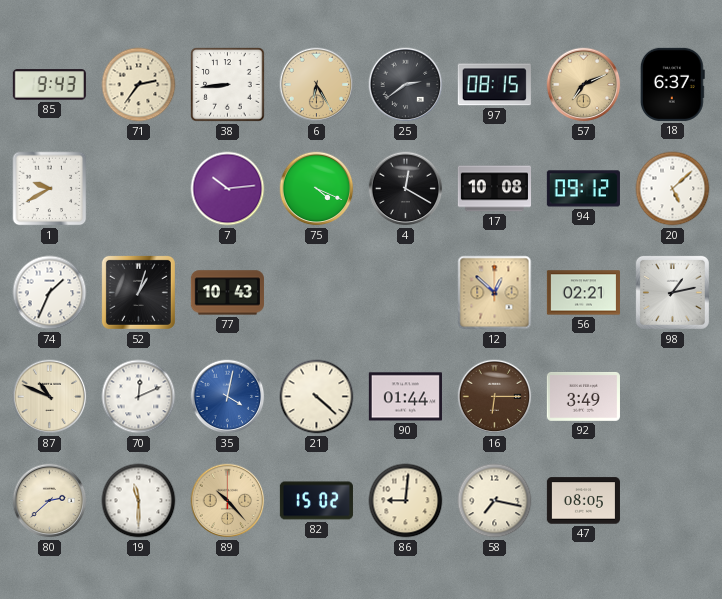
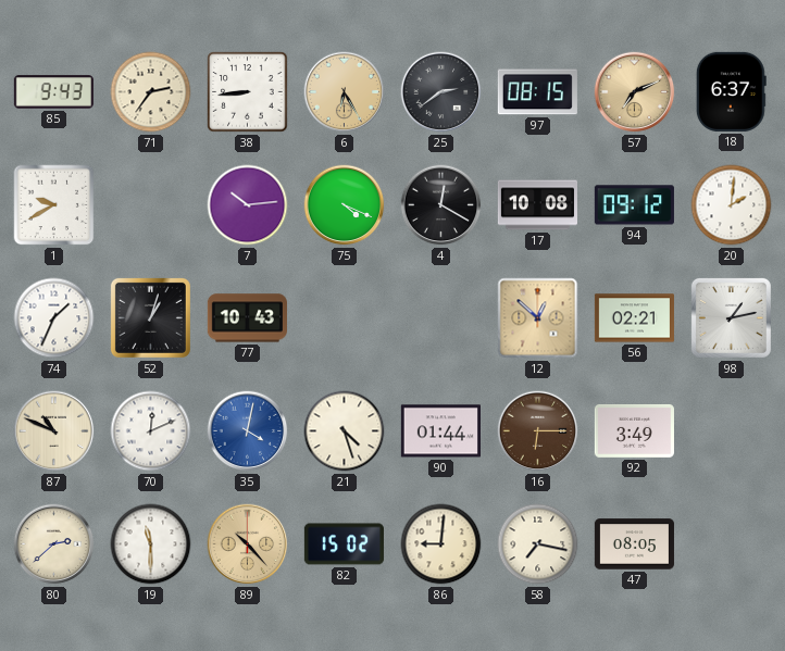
20: 5:08 -> 2:01
21: 4:22 -> 4:27
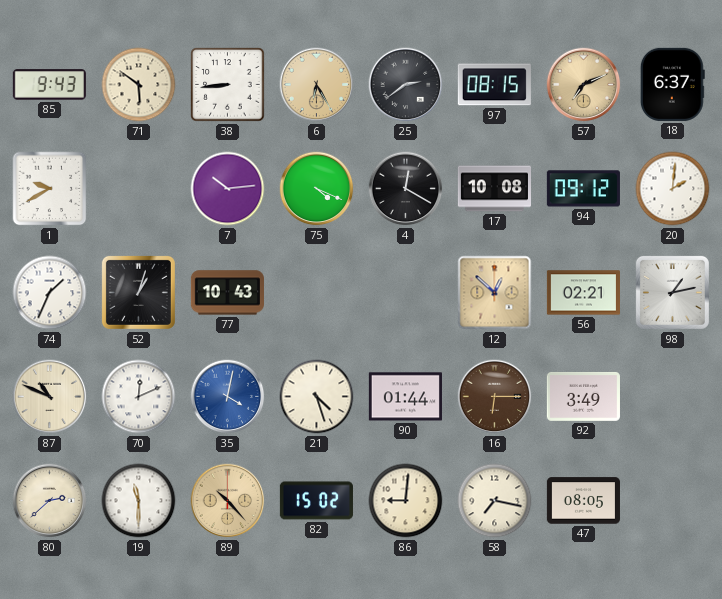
71: 2:36 -> 5:51
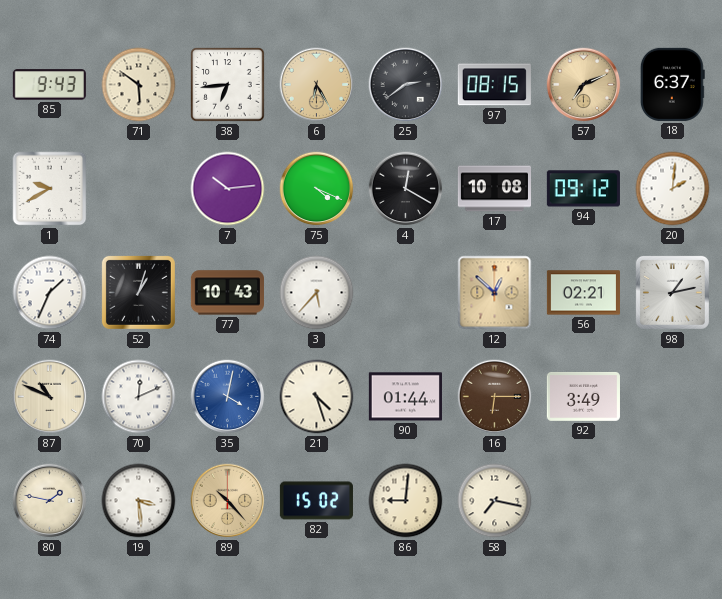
38: 8:44 -> 6:44
3: none -> 5:37
80: 2:38 -> 1:47
19: 11:30 -> 3:29
47: 08:05 -> none
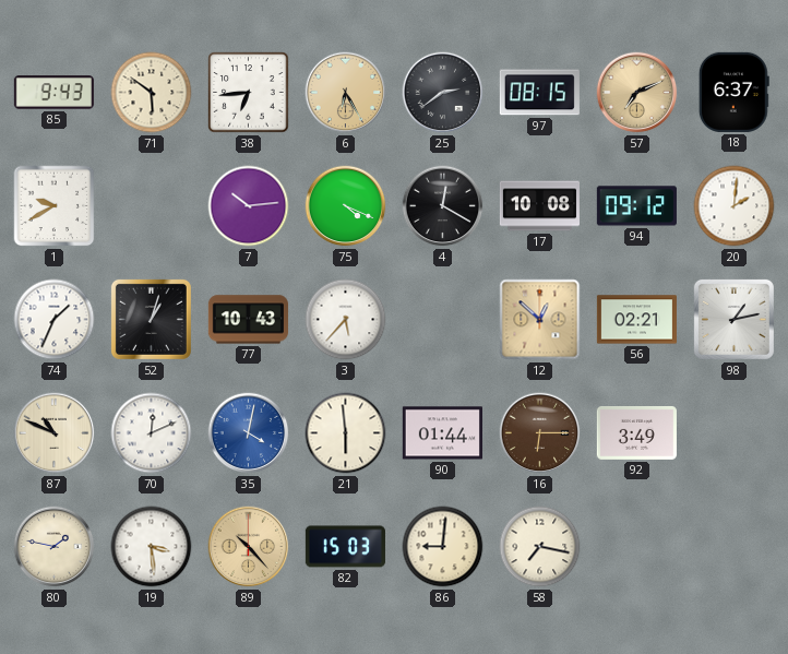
21: 4:27 -> 5:59
82: 15:02 -> 15:03
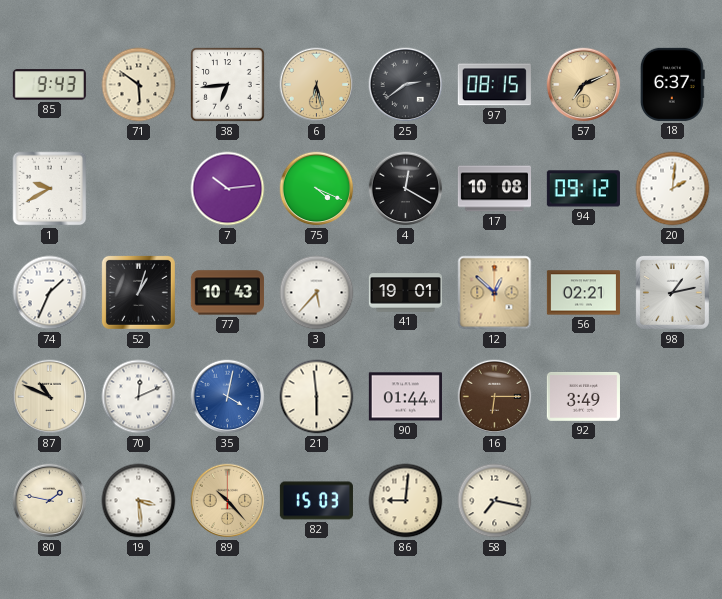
6: 6:25 -> 6:28
41: none -> 19:01
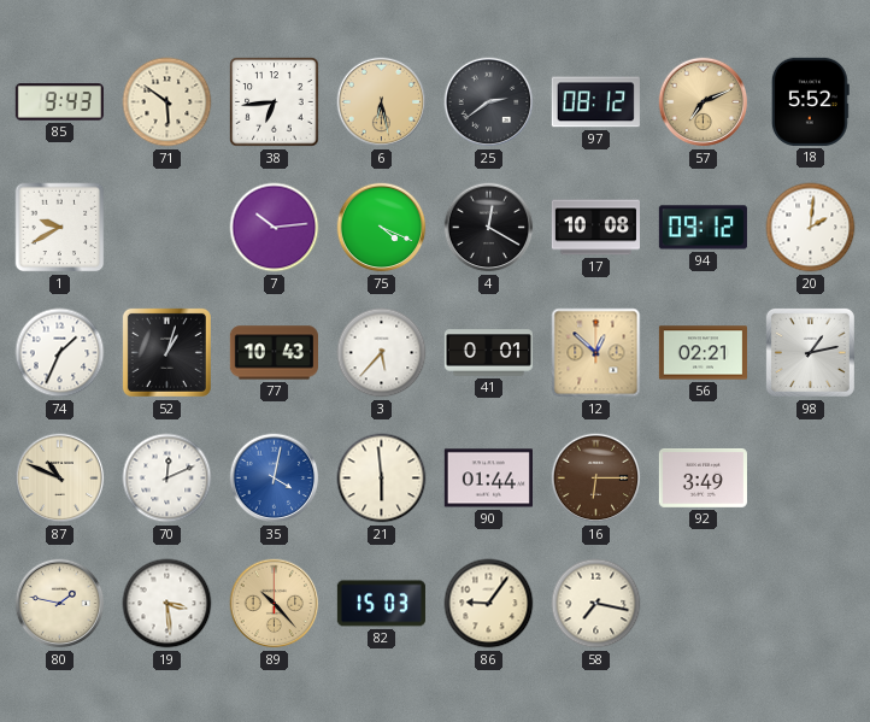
97: 08:15 -> 08:12
18: 6:37 -> 5:52
41: 19:01 -> 0:01
86: 9:01 -> 9:06
